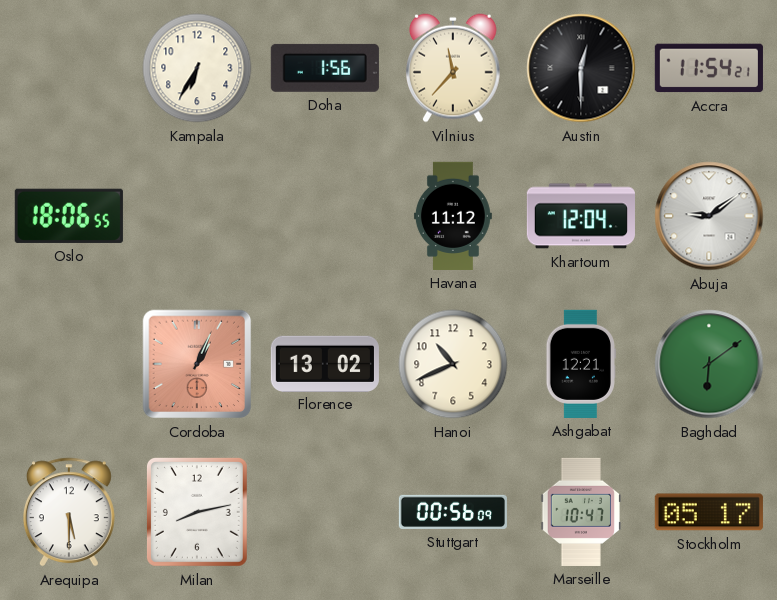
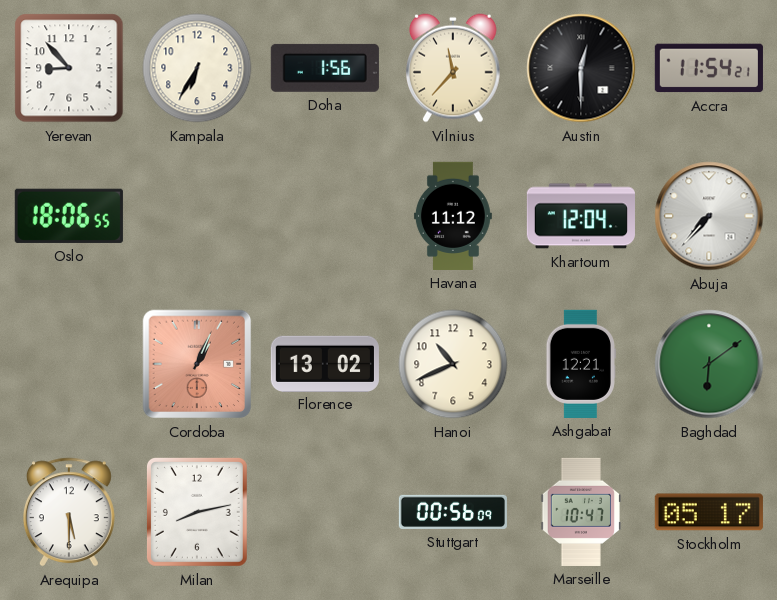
Yerevan: none -> 8:53
Abuja: 9:09 -> 7:37
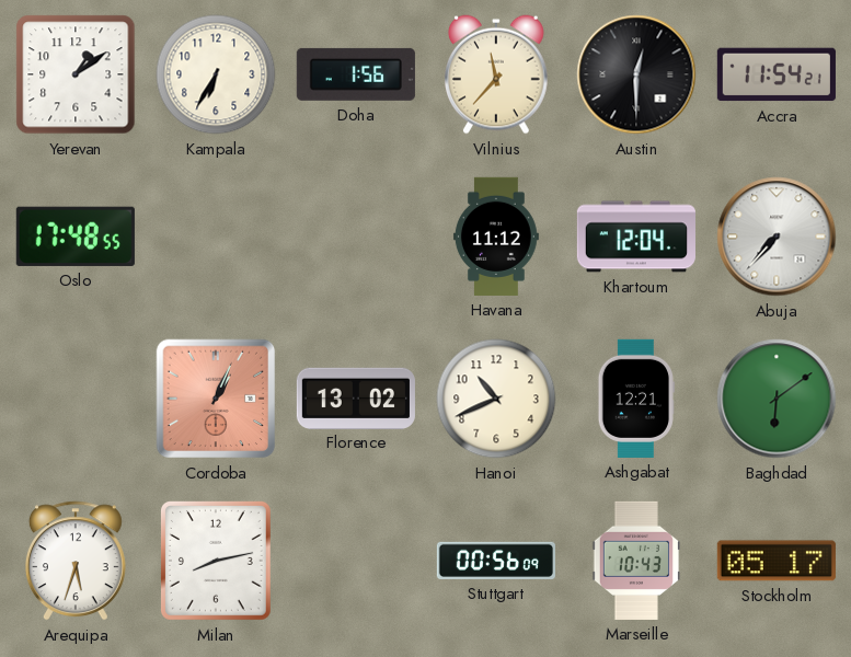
Yerevan: 8:53 -> 1:09
Oslo: 18:06 -> 17:48
Arequipa: 5:30 -> 5:33
Marseille: 10:47 -> 10:43
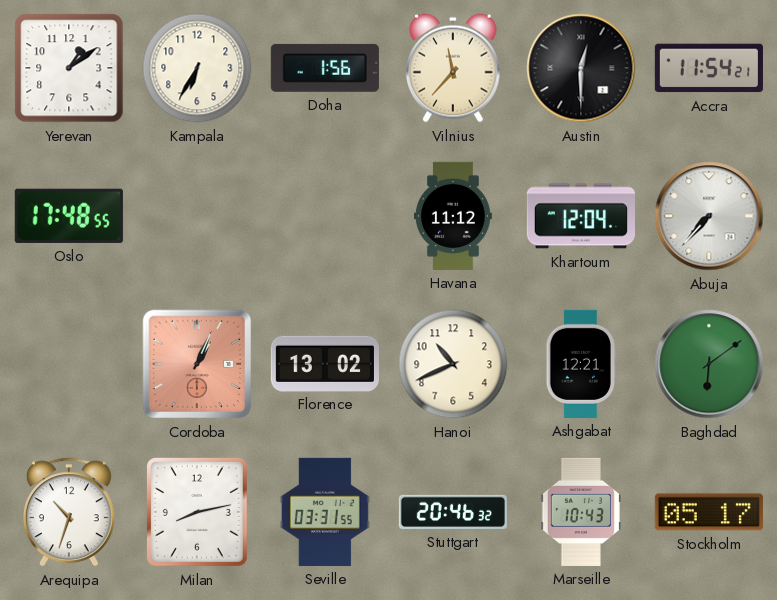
Arequipa: 5:33 -> 10:33
Seville: none -> 03:31
Stuttgart: 00:56 -> 20:46
